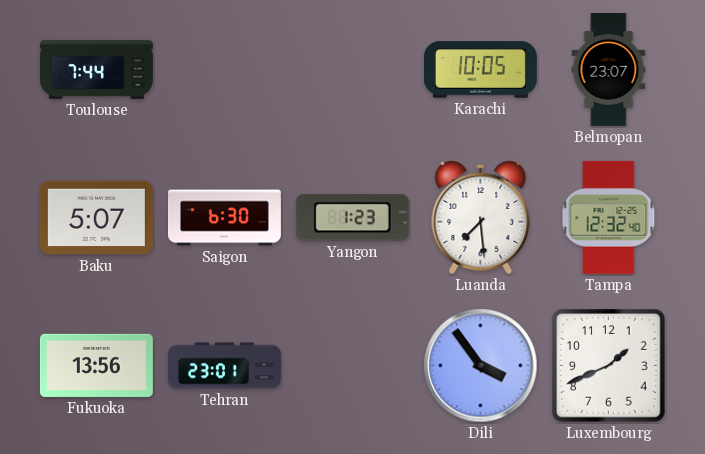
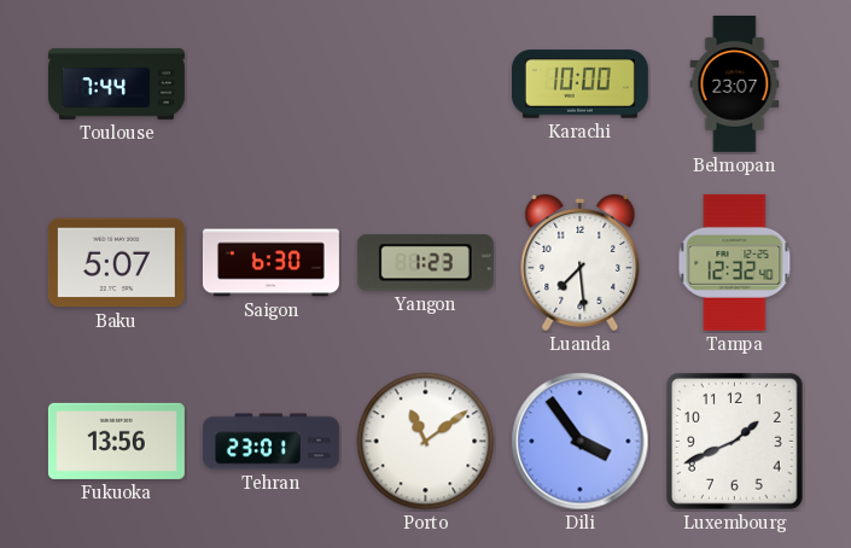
Karachi: 10:05 -> 10:00
Porto: none -> 11:09
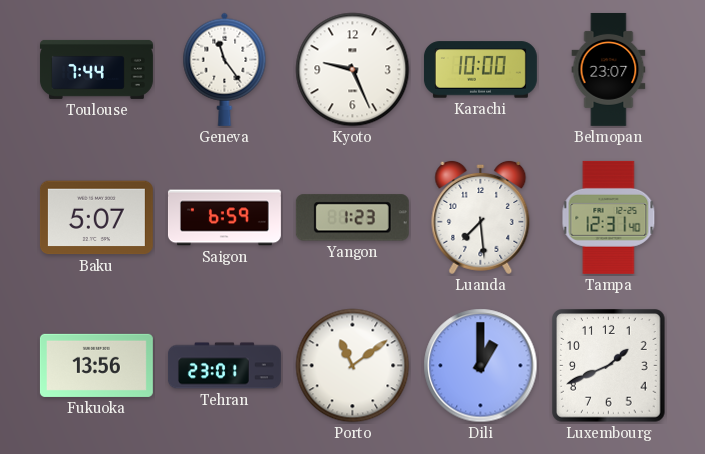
Geneva: none -> 11:24
Kyoto: none -> 9:26
Saigon: 6:30 -> 6:59
Tampa: 12:32 -> 12:31
Dili: 3:54 -> 1:00
